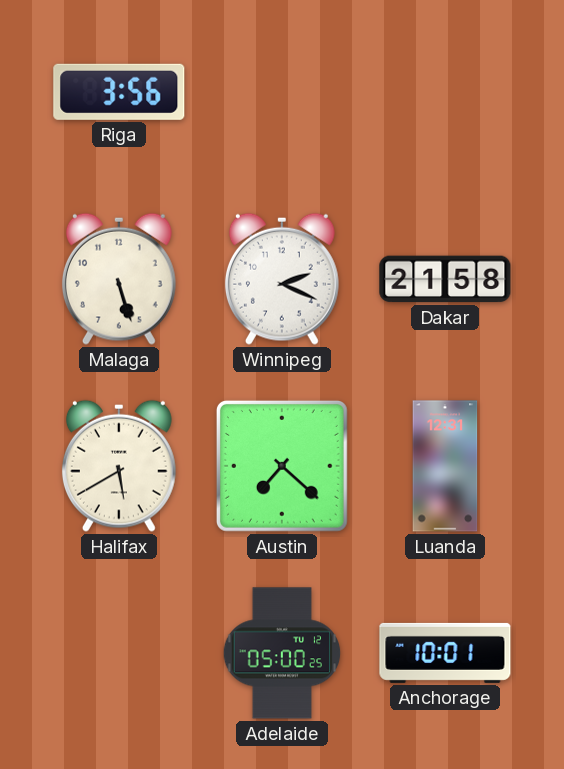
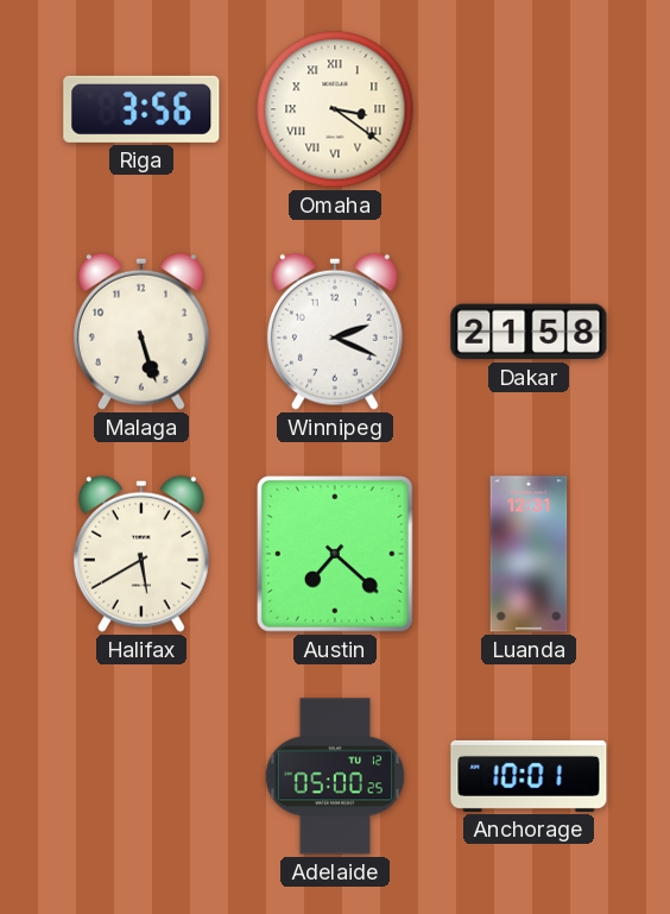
Omaha: none -> 3:21
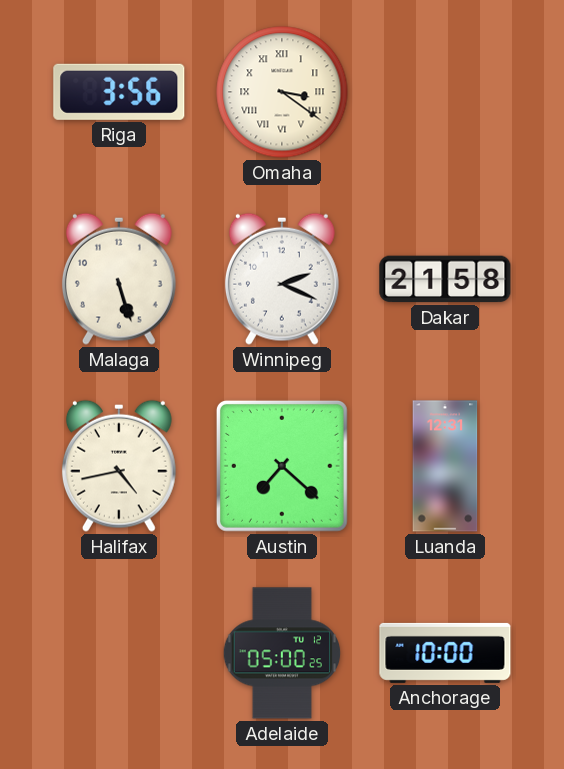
Halifax: 5:40 -> 4:43
Anchorage: 10:01 -> 10:00
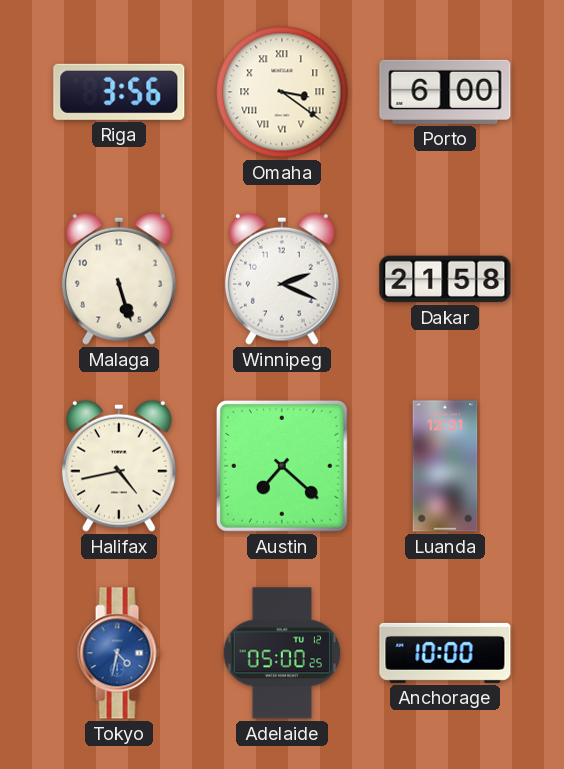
Porto: none -> 6:00
Tokyo: none -> 4:32
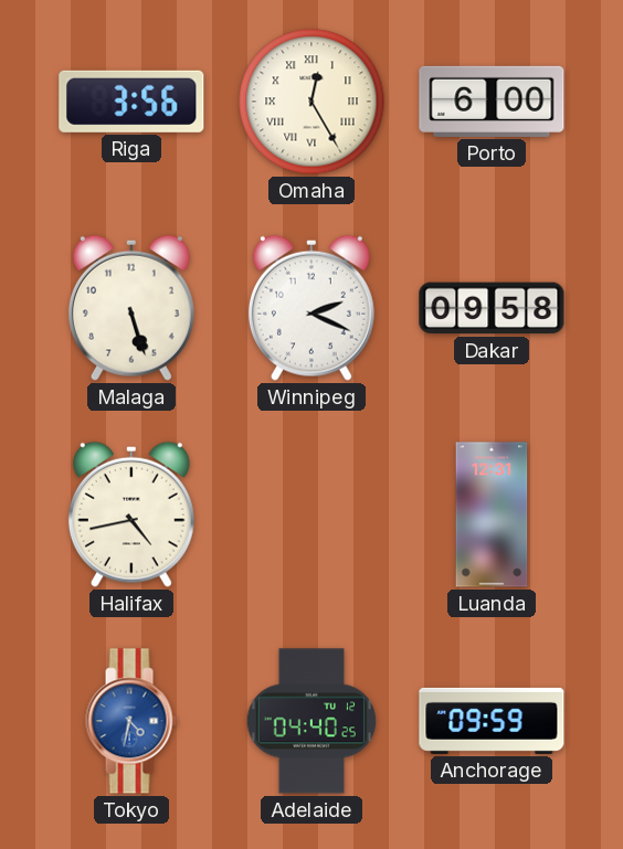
Omaha: 3:21 -> 12:25
Dakar: 21:58 -> 09:58
Austin: 7:22 -> none
Adelaide: 05:00 -> 04:40
Anchorage: 10:00 -> 09:59
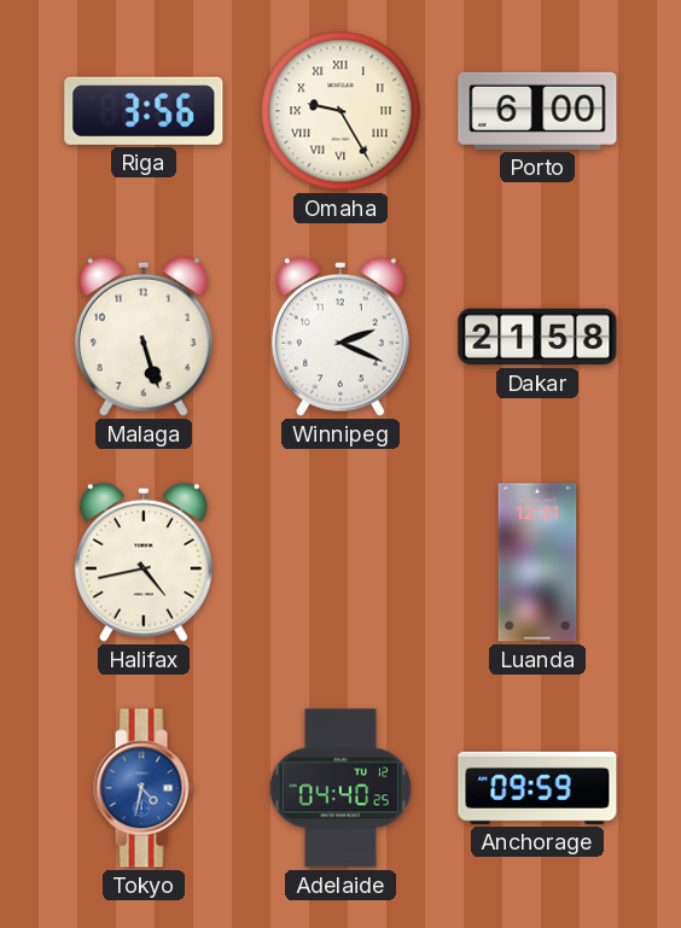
Omaha: 12:25 -> 9:25
Dakar: 09:58 -> 21:58
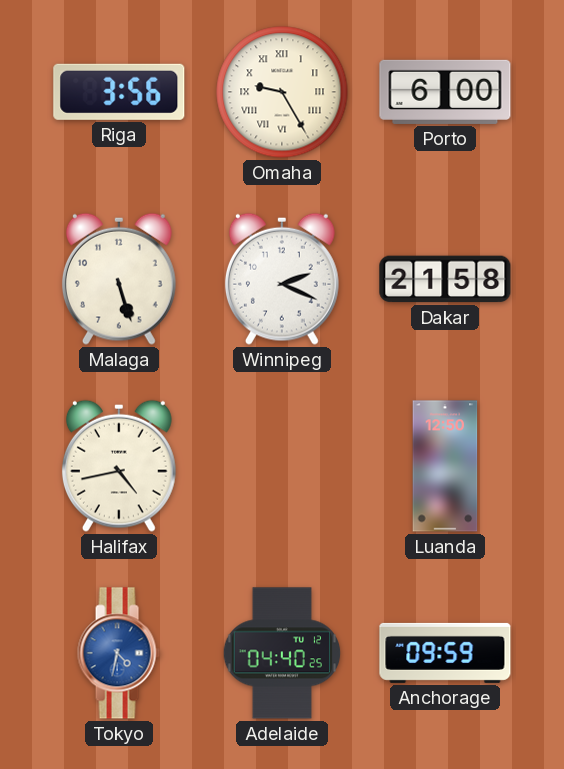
Luanda: 12:31 -> 12:50
